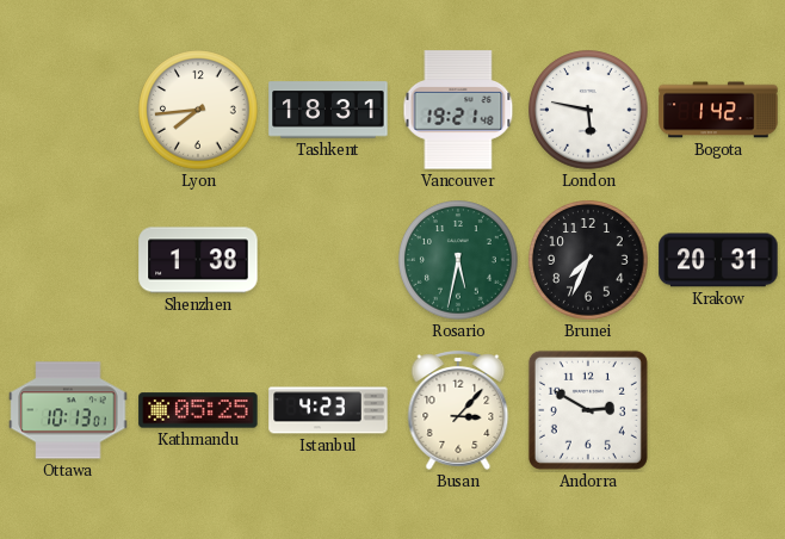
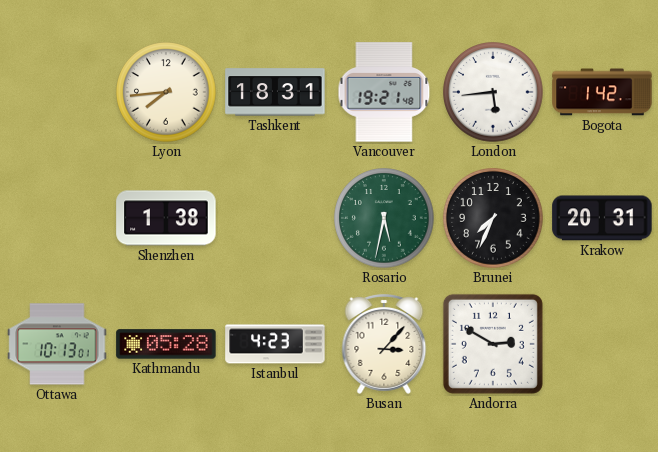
London: 5:47 -> 5:44
Kathmandu: 05:25 -> 05:28
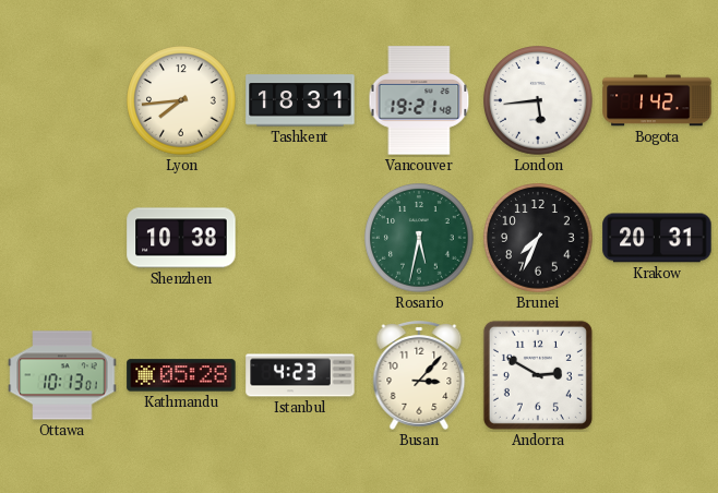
Shenzhen: 1:38 -> 10:38
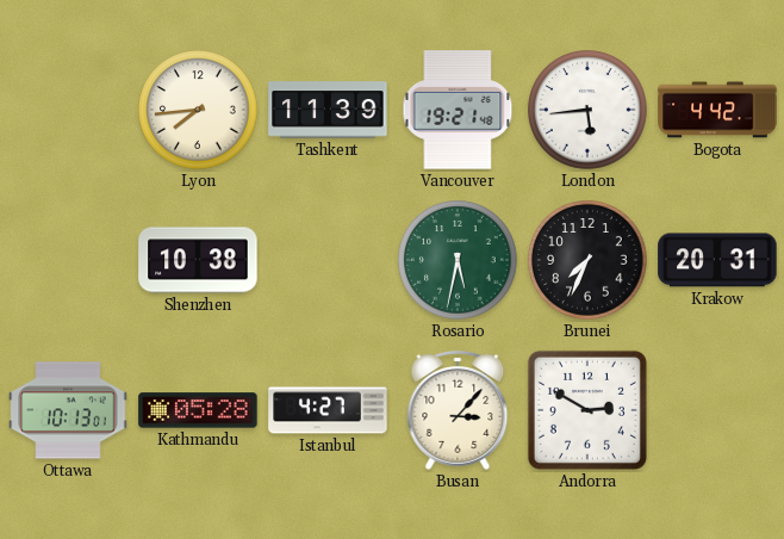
Tashkent: 18:31 -> 11:39
Bogota: 1:42 -> 4:42
Istanbul: 4:23 -> 4:27
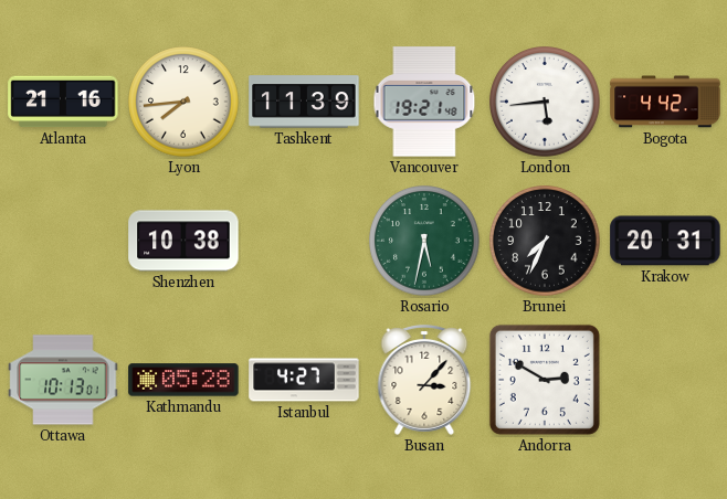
Atlanta: none -> 21:16
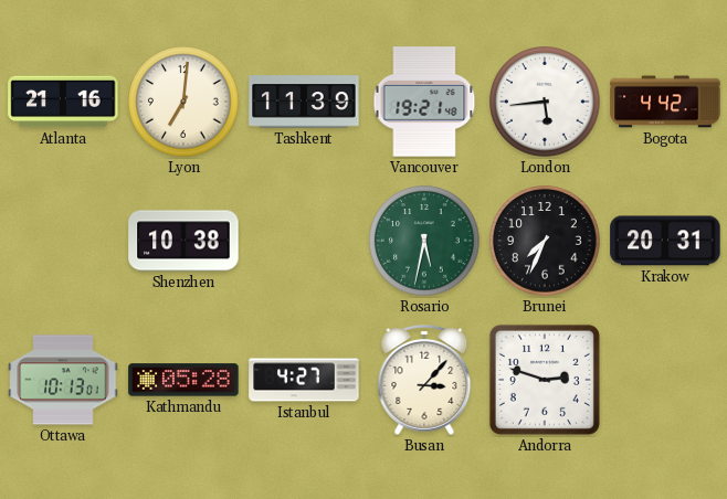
Lyon: 7:44 -> 7:01
Andorra: 2:50 -> 2:48
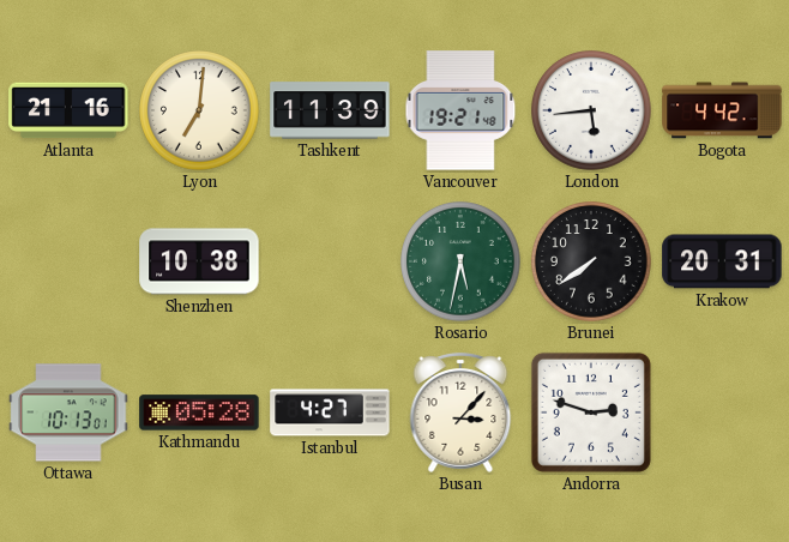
Brunei: 7:34 -> 7:39
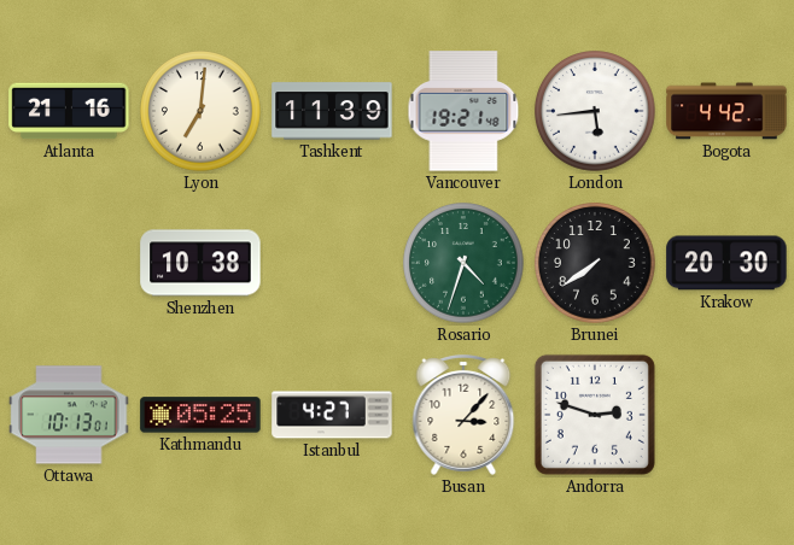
Rosario: 5:32 -> 4:33
Krakow: 20:31 -> 20:30
Kathmandu: 05:28 -> 05:25
